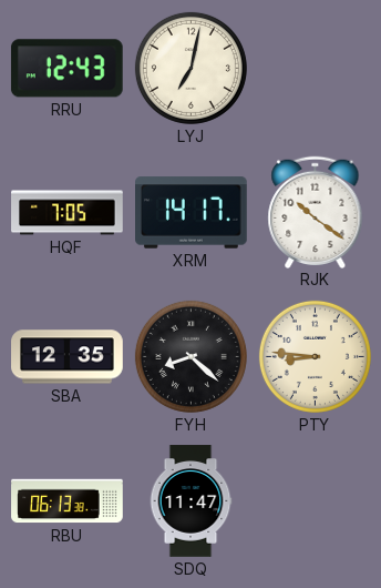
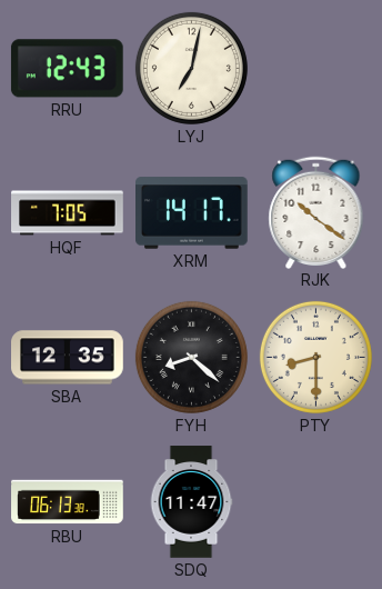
PTY: 8:46 -> 8:30
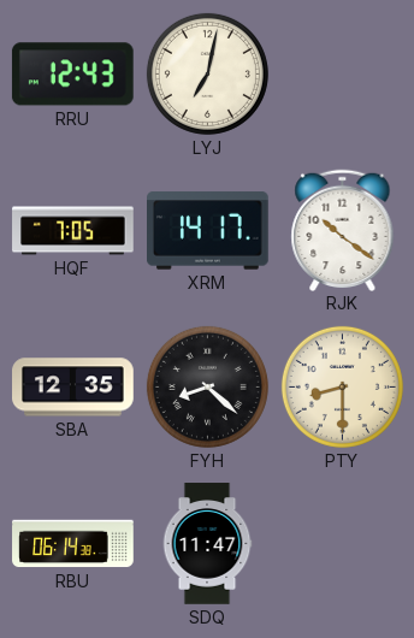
RBU: 06:13 -> 06:14
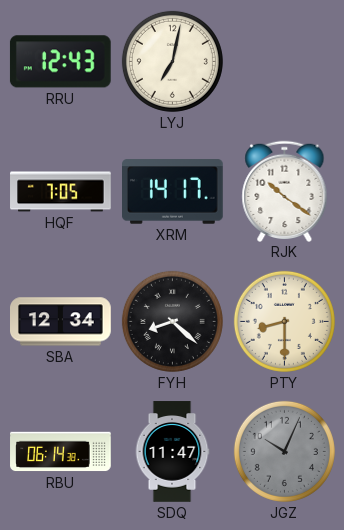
SBA: 12:35 -> 12:34
JGZ: none -> 10:04
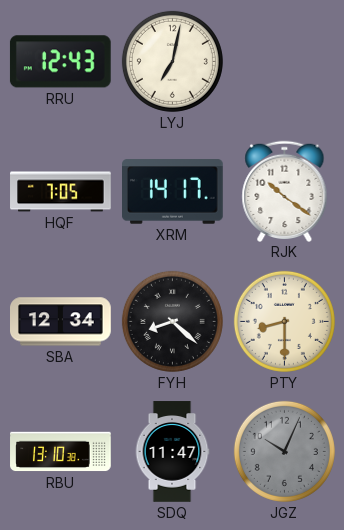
RBU: 06:14 -> 13:10
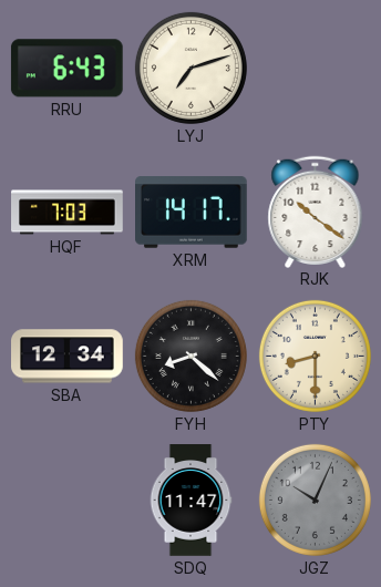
RRU: 12:43 -> 6:43
LYJ: 7:02 -> 7:12
HQF: 7:05 -> 7:03
RBU: 13:10 -> none
